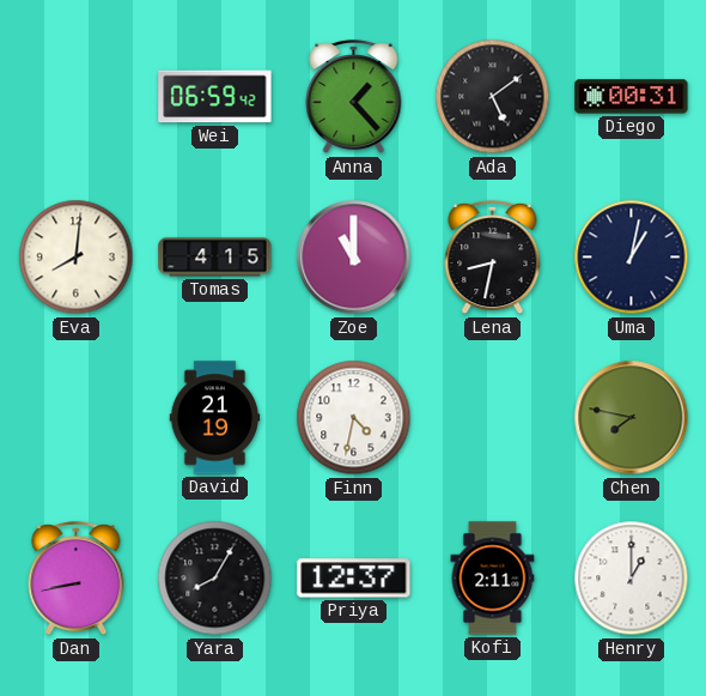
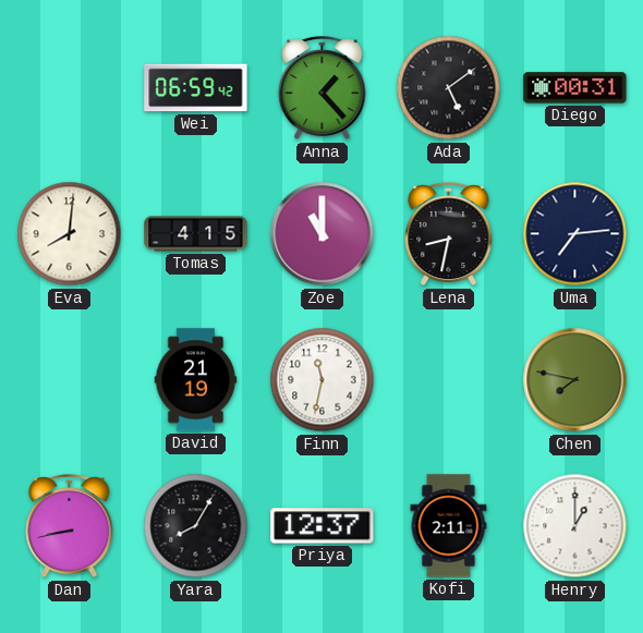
Uma: 1:02 -> 7:14
Finn: 4:32 -> 11:32
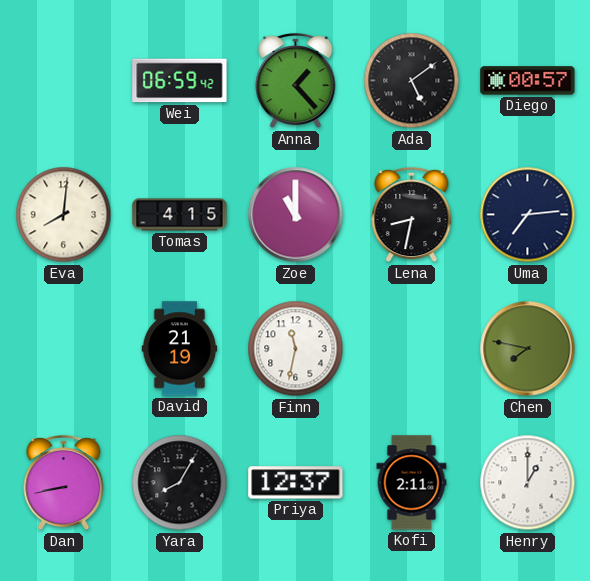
Diego: 00:31 -> 00:57
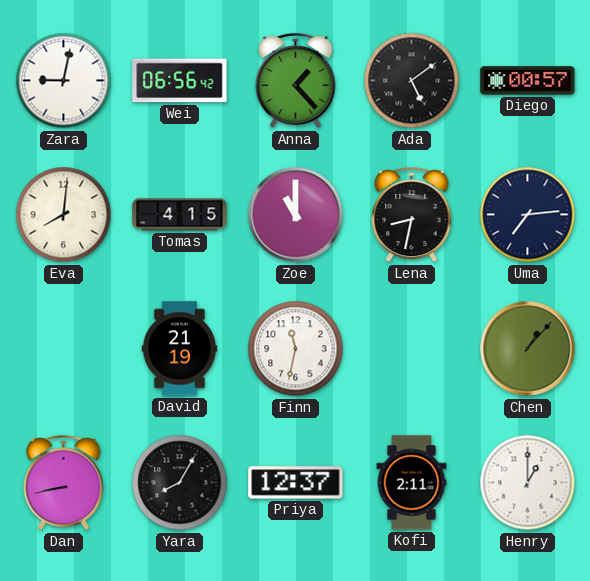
Zara: none -> 9:02
Wei: 06:59 -> 06:56
Chen: 7:47 -> 1:07
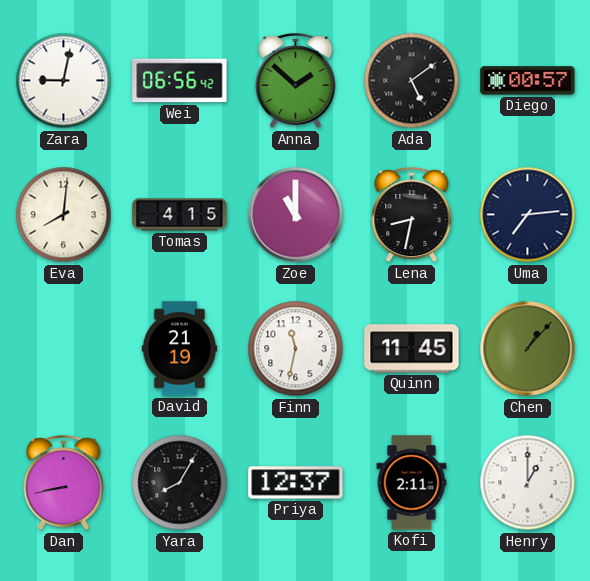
Anna: 1:23 -> 1:52
Quinn: none -> 11:45
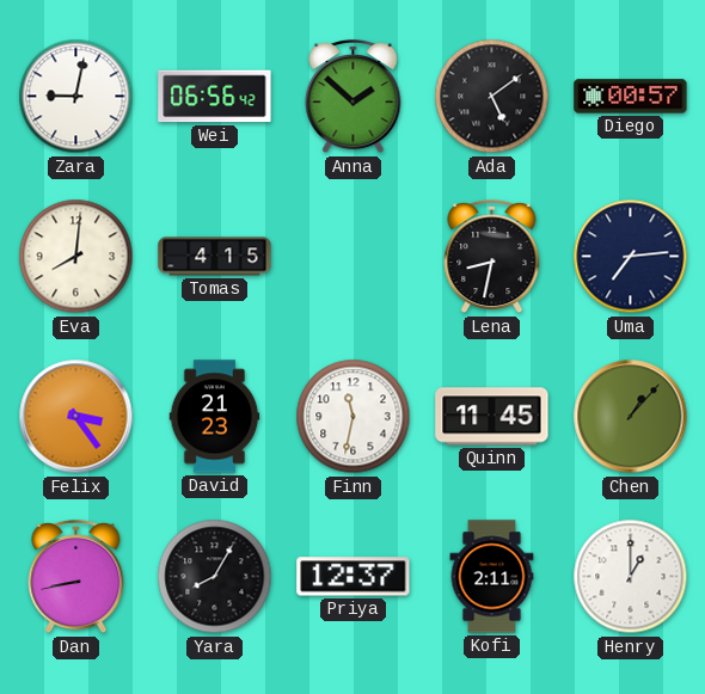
Zoe: 11:00 -> none
Felix: none -> 3:24
David: 21:19 -> 21:23
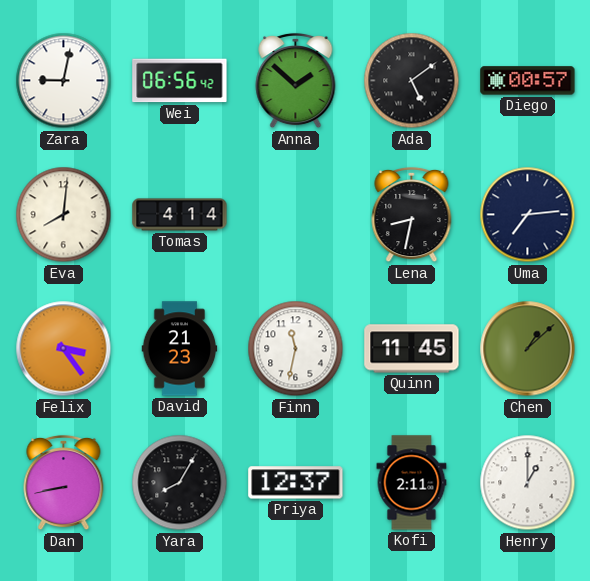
Tomas: 4:15 -> 4:14
Chen: 1:07 -> 1:08
